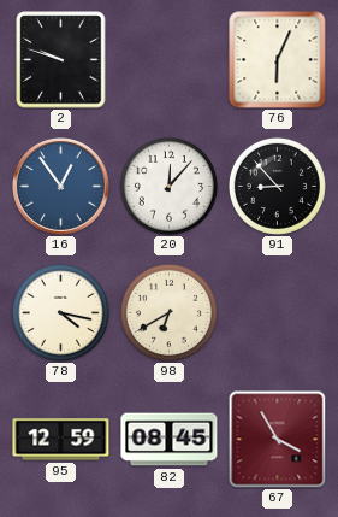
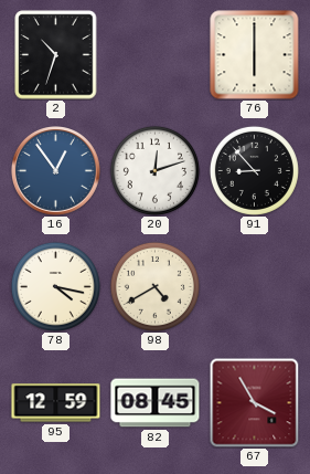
2: 9:48 -> 10:33
76: 6:04 -> 6:00
20: 12:07 -> 12:12
98: 6:40 -> 4:40
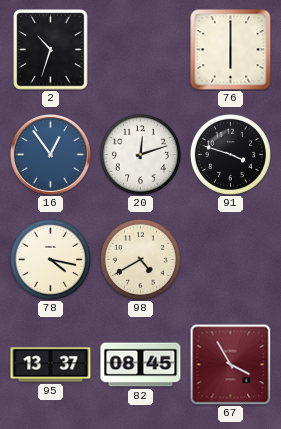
91: 8:53 -> 3:48
95: 12:59 -> 13:37
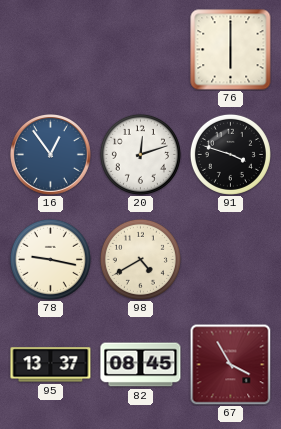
2: 10:33 -> none
78: 4:17 -> 9:17
